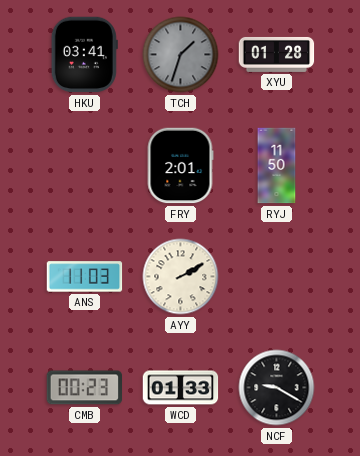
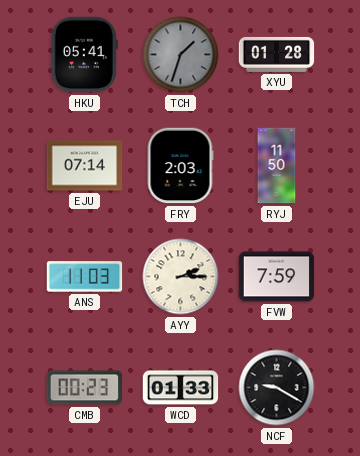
HKU: 03:41 -> 05:41
EJU: none -> 07:14
FRY: 2:01 -> 2:03
AYY: 2:10 -> 2:15
FVW: none -> 7:59
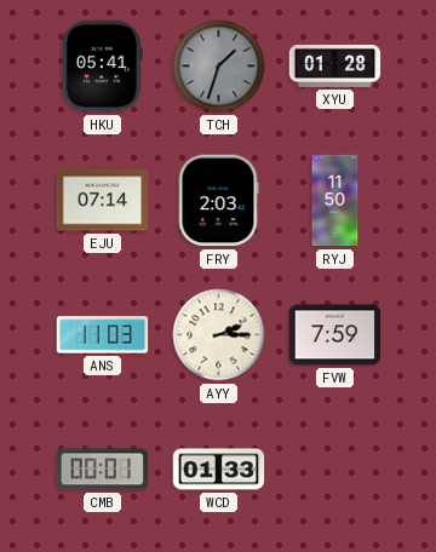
CMB: 00:23 -> 00:01
NCF: 9:20 -> none
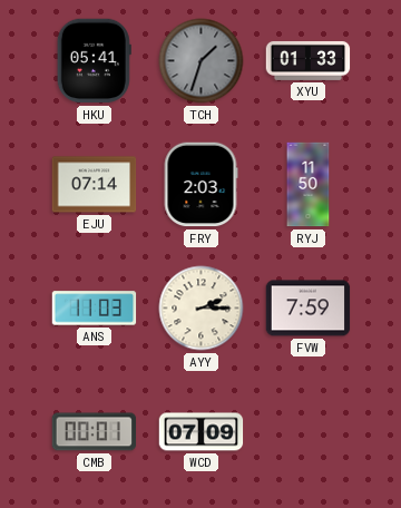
XYU: 01:28 -> 01:33
WCD: 01:33 -> 07:09
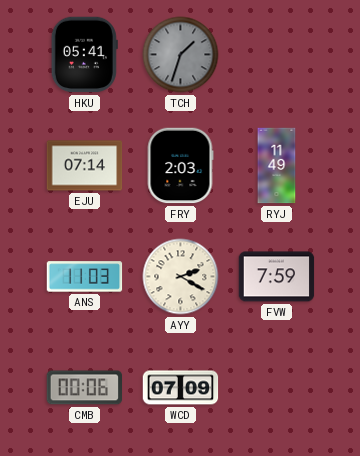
XYU: 01:33 -> none
RYJ: 11:50 -> 11:49
AYY: 2:15 -> 2:20
CMB: 00:01 -> 00:06
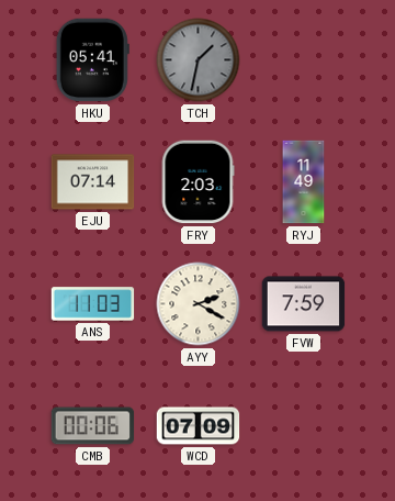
TCH: 1:33 -> 1:32
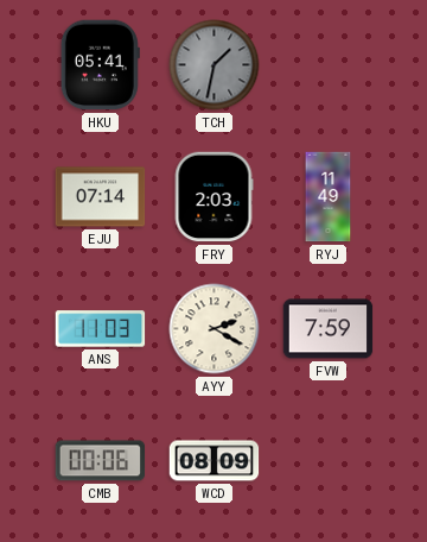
WCD: 07:09 -> 08:09
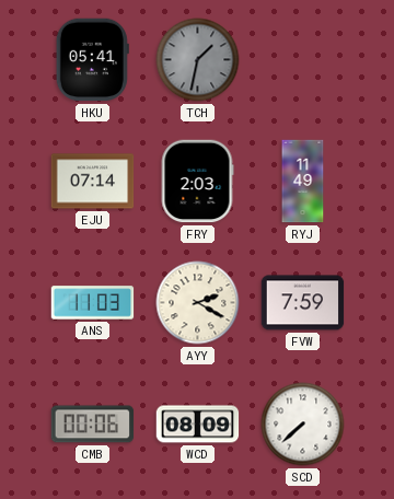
SCD: none -> 7:38
